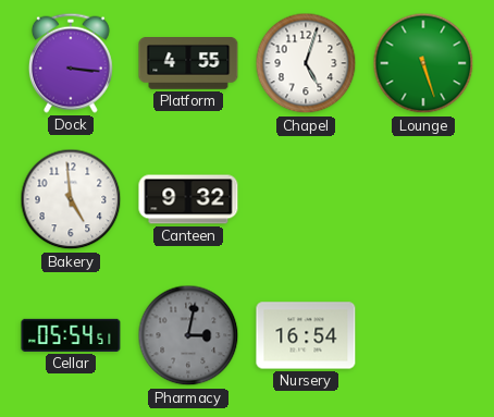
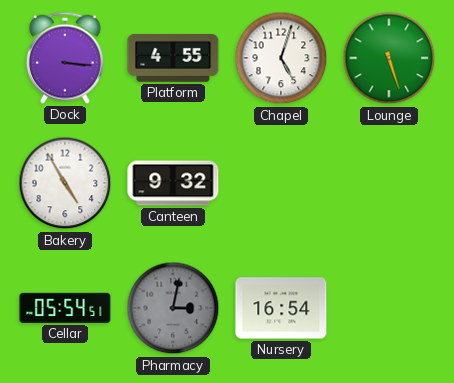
Bakery: 4:59 -> 4:55
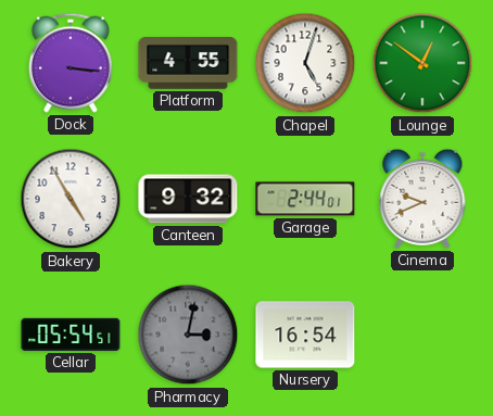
Lounge: 5:27 -> 12:51
Garage: none -> 2:44
Cinema: none -> 9:41
